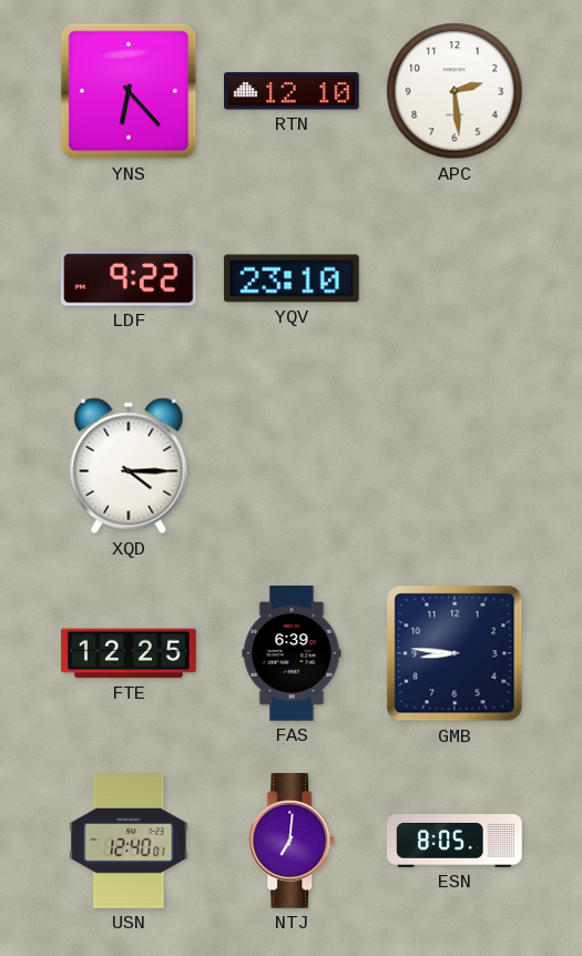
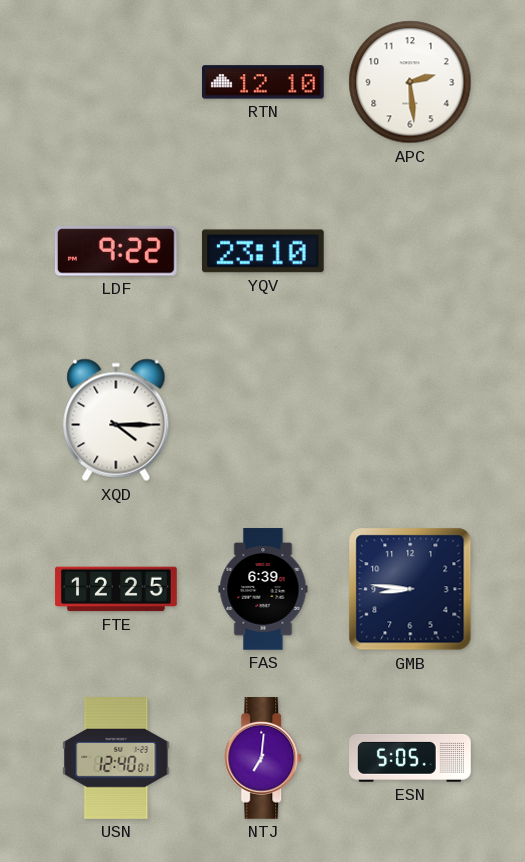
YNS: 6:23 -> none
ESN: 8:05 -> 5:05
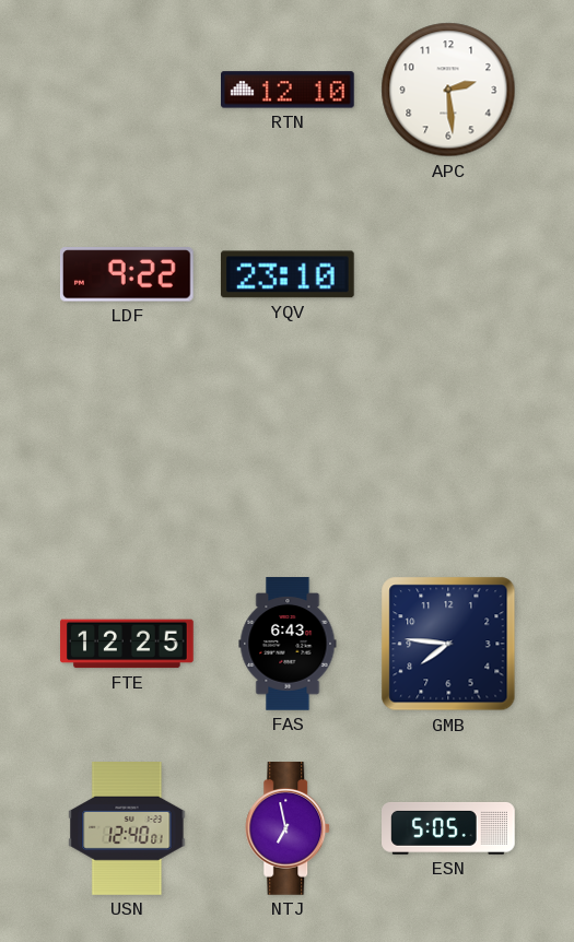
XQD: 4:15 -> none
FAS: 6:39 -> 6:43
GMB: 8:46 -> 7:46
NTJ: 7:01 -> 6:58
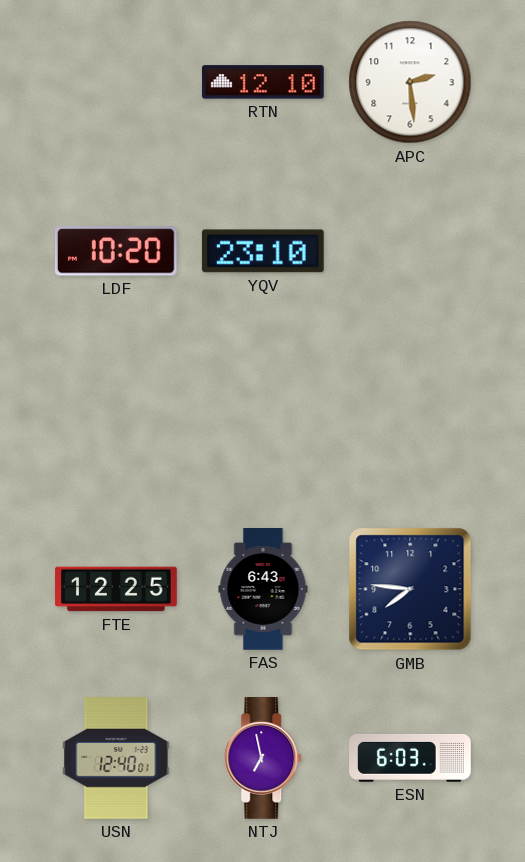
LDF: 9:22 -> 10:20
ESN: 5:05 -> 6:03
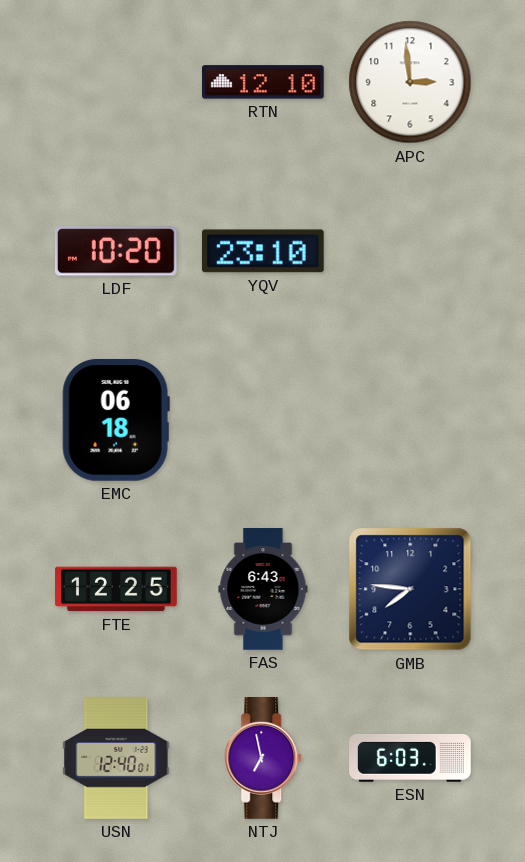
APC: 2:29 -> 2:59
EMC: none -> 06:18
